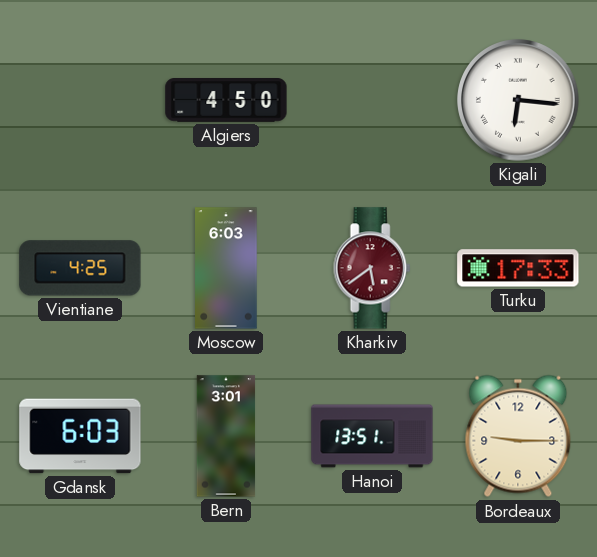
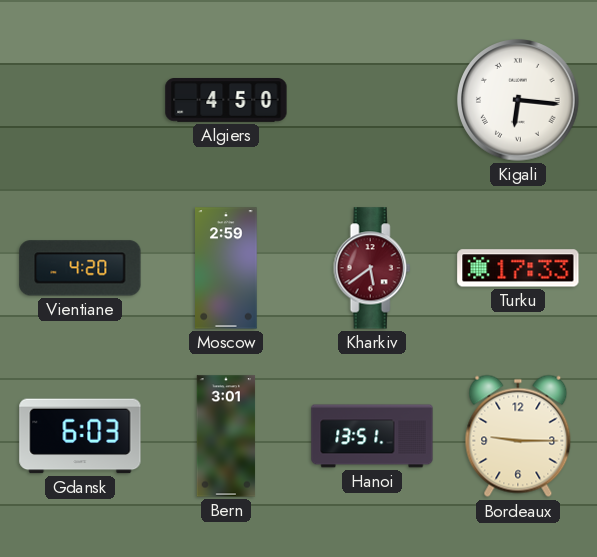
Vientiane: 4:25 -> 4:20
Moscow: 6:03 -> 2:59
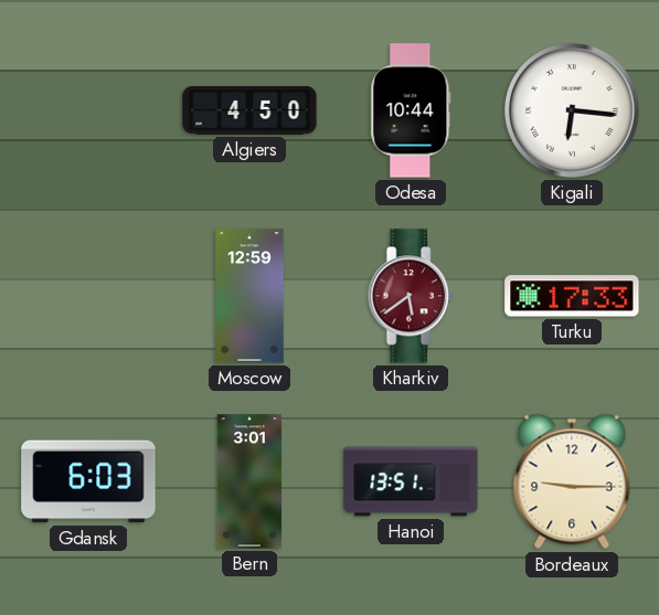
Odesa: none -> 10:44
Vientiane: 4:20 -> none
Moscow: 2:59 -> 12:59
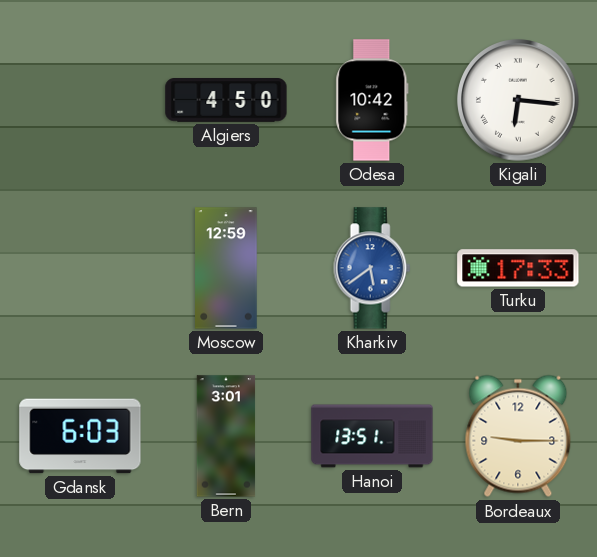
Odesa: 10:44 -> 10:42
Kharkiv dial: burgundy -> blue
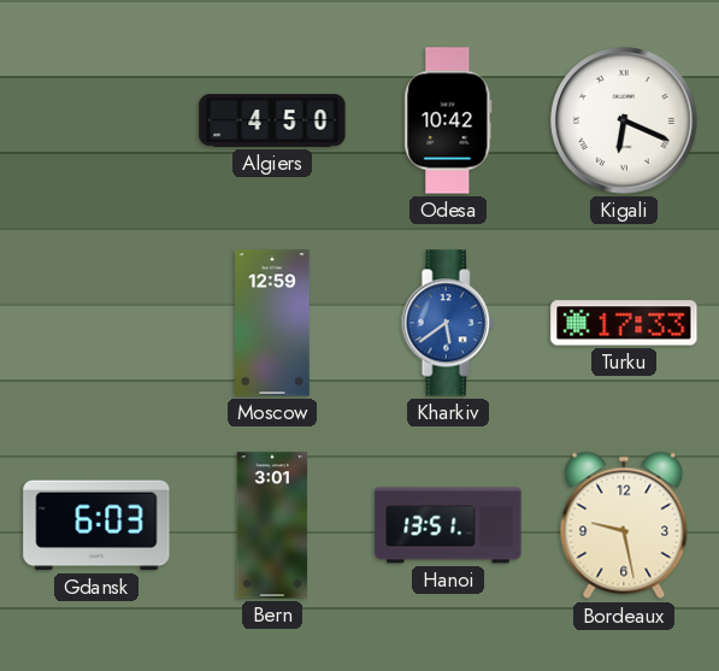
Kigali: 6:16 -> 6:19
Bordeaux: 9:15 -> 9:28
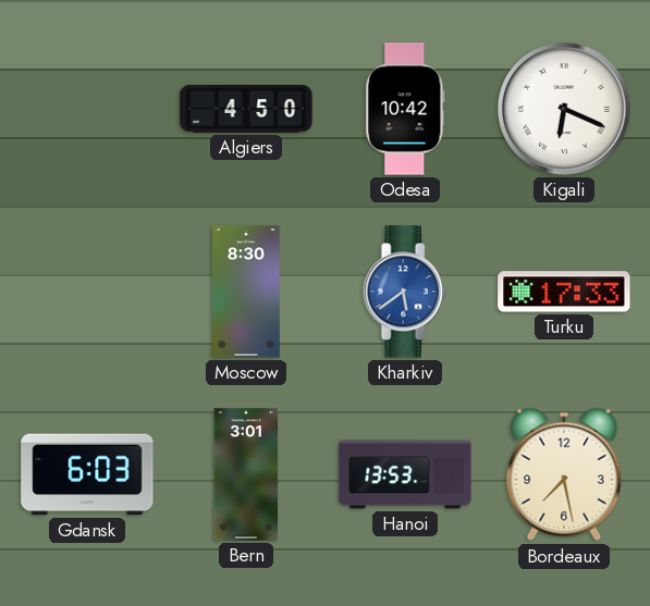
Moscow: 12:59 -> 8:30
Hanoi: 13:51 -> 13:53
Bordeaux: 9:28 -> 7:28
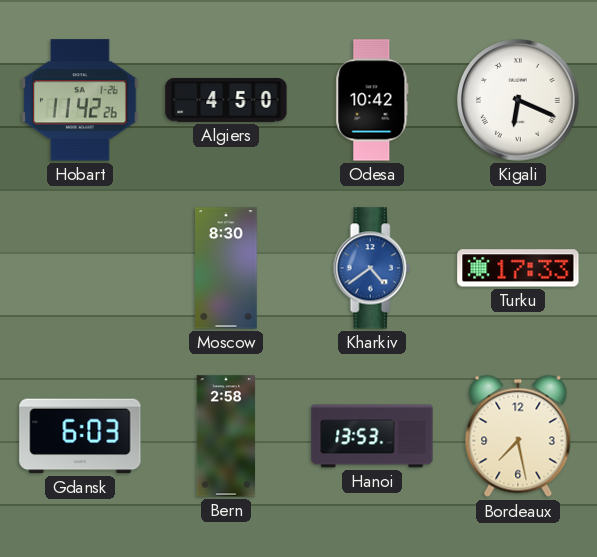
Hobart: none -> 11:42
Kharkiv: 5:39 -> 4:39
Bern: 3:01 -> 2:58
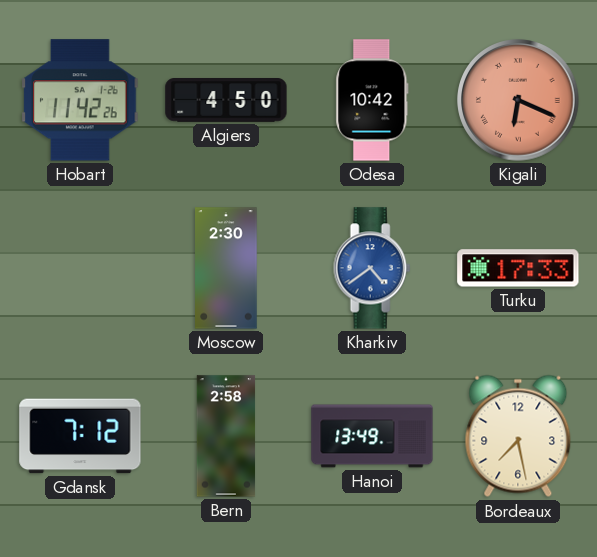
Kigali dial: white -> salmon
Moscow: 8:30 -> 2:30
Gdansk: 6:03 -> 7:12
Hanoi: 13:53 -> 13:49
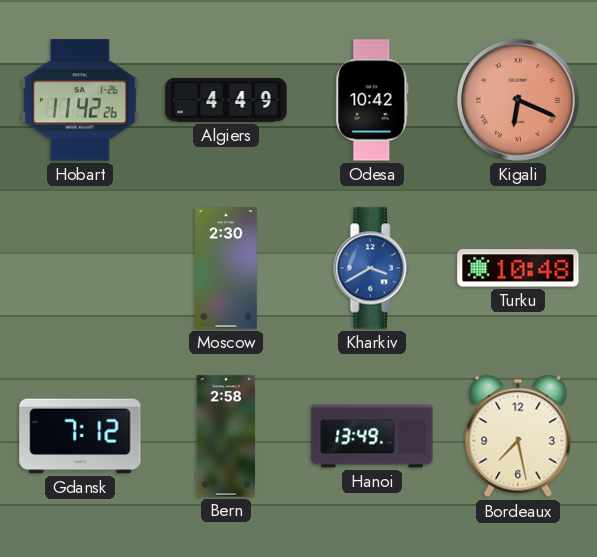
Algiers: 4:50 -> 4:49
Kharkiv: 4:39 -> 3:40
Turku: 17:33 -> 10:48
